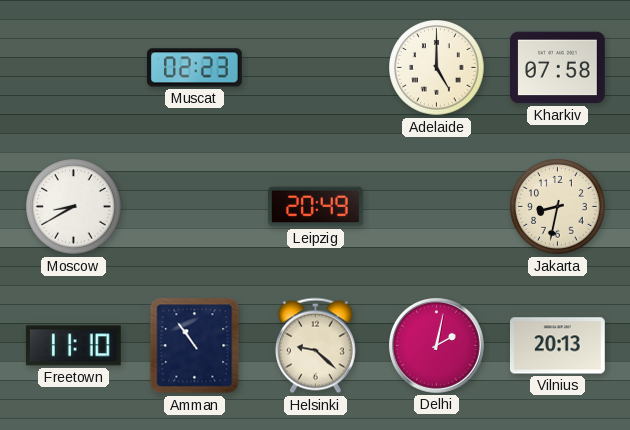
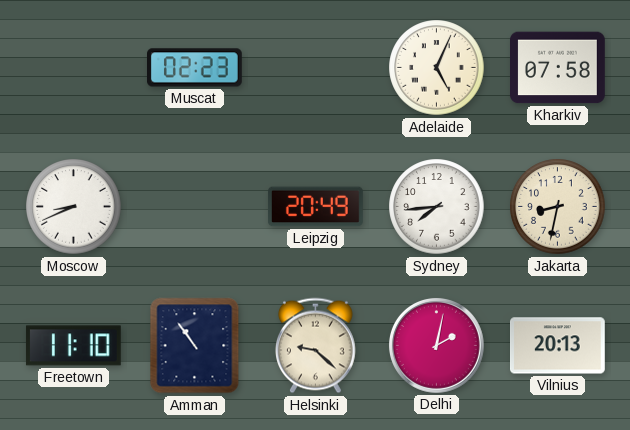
Adelaide: 5:00 -> 5:04
Moscow: 8:40 -> 8:41
Sydney: none -> 7:44
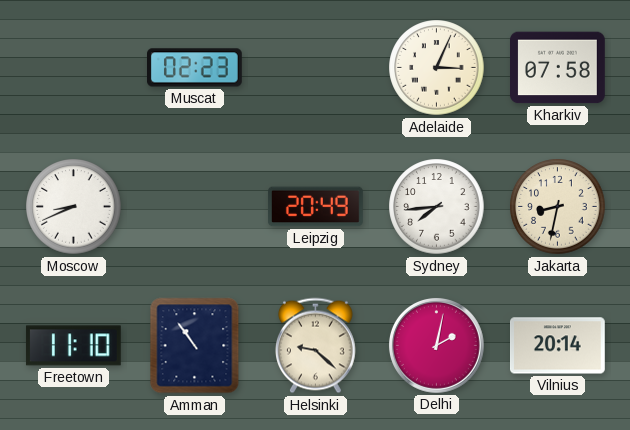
Adelaide: 5:04 -> 3:04
Vilnius: 20:13 -> 20:14
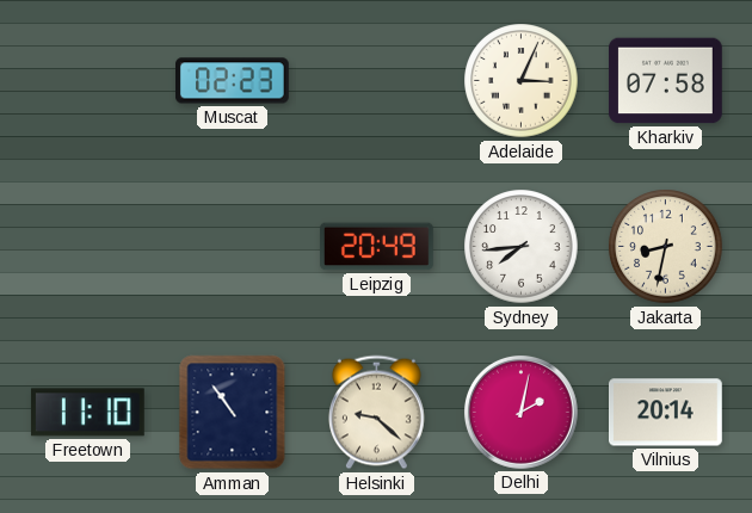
Moscow: 8:41 -> none
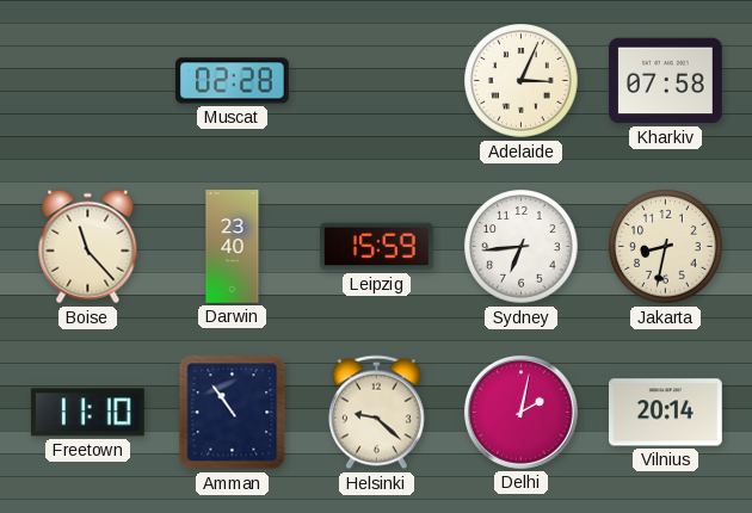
Muscat: 02:23 -> 02:28
Boise: none -> 11:23
Darwin: none -> 23:40
Leipzig: 20:49 -> 15:59
Sydney: 7:44 -> 6:44
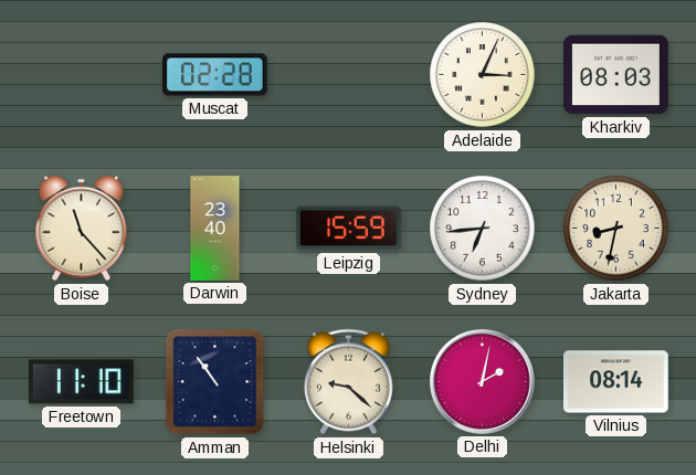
Kharkiv: 07:58 -> 08:03
Vilnius: 20:14 -> 08:14
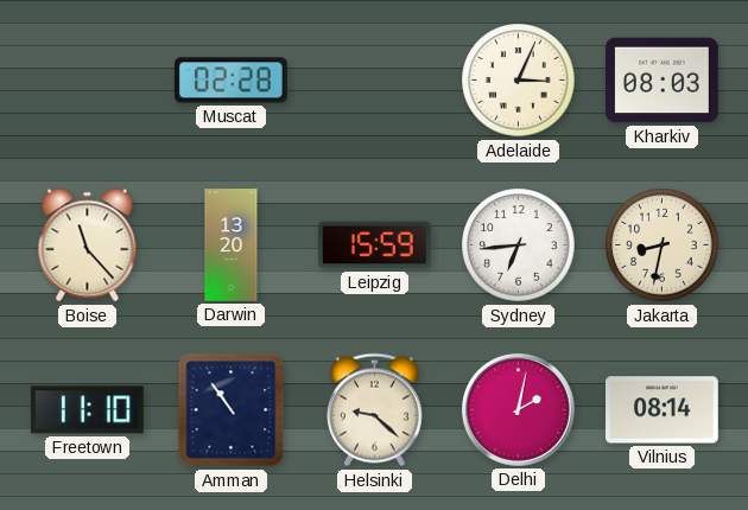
Darwin: 23:40 -> 13:20
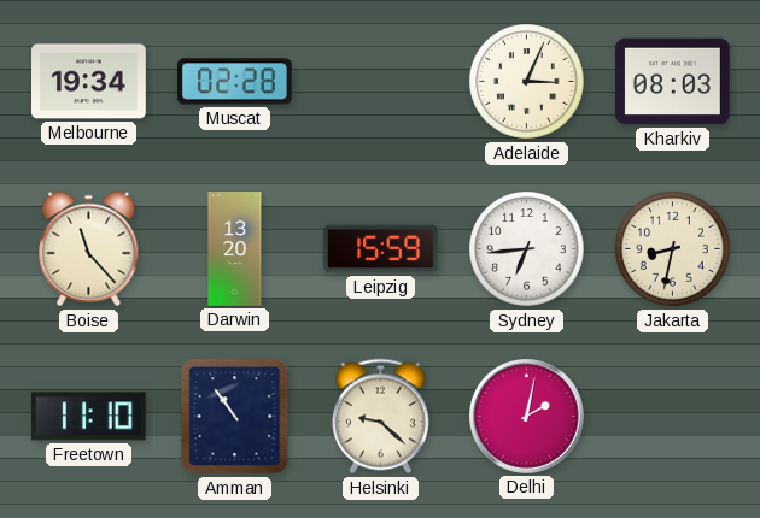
Melbourne: none -> 19:34
Vilnius: 08:14 -> none
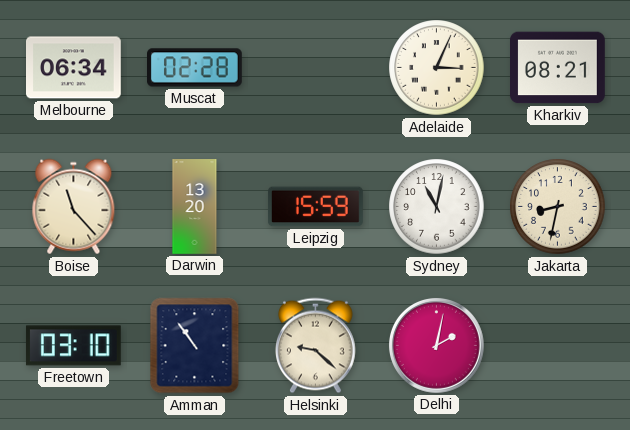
Melbourne: 19:34 -> 06:34
Kharkiv: 08:03 -> 08:21
Sydney: 6:44 -> 11:02
Freetown: 11:10 -> 03:10
